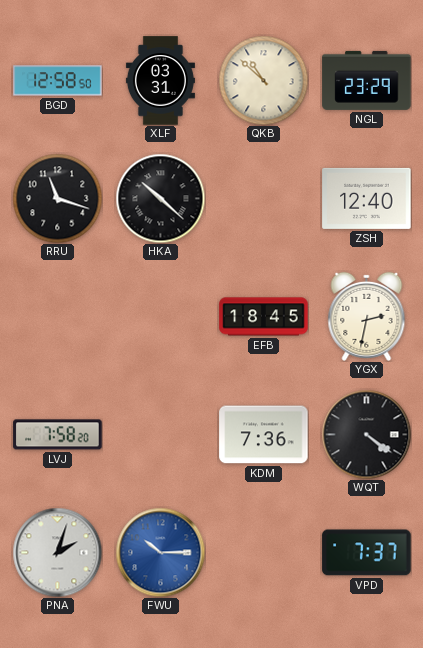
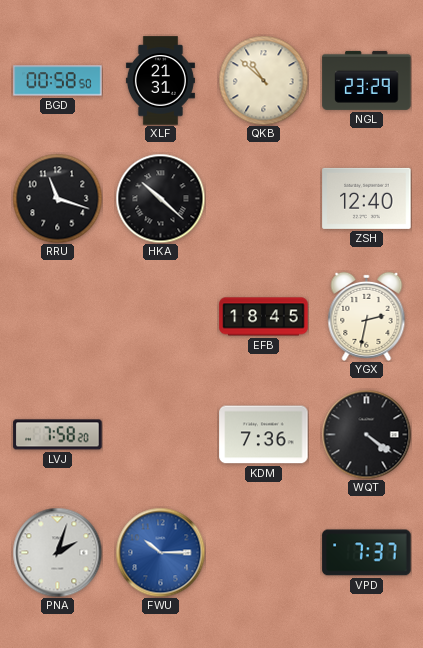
BGD: 12:58 -> 00:58
XLF: 03:31 -> 21:31
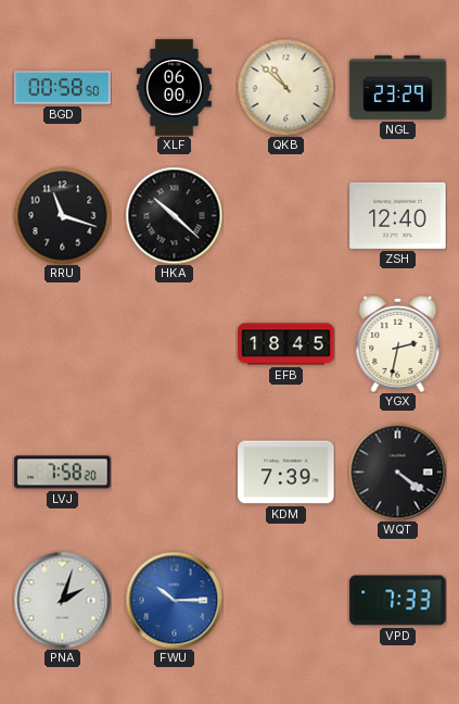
XLF: 21:31 -> 06:00
KDM: 7:36 -> 7:39
VPD: 7:37 -> 7:33
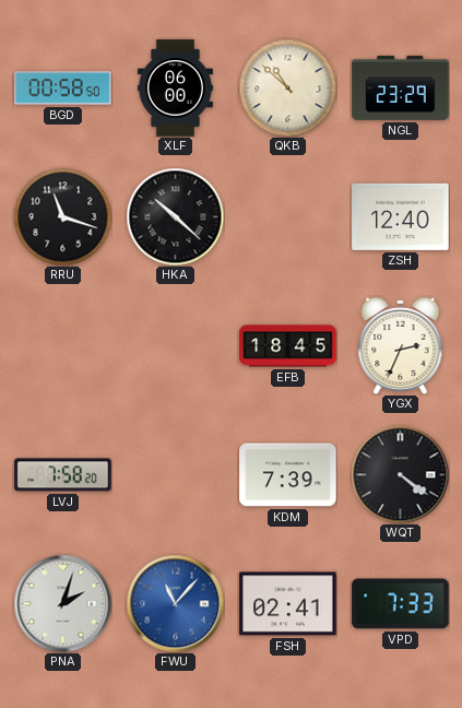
YGX: 2:32 -> 2:34
FWU: 10:15 -> 11:07
FSH: none -> 02:41
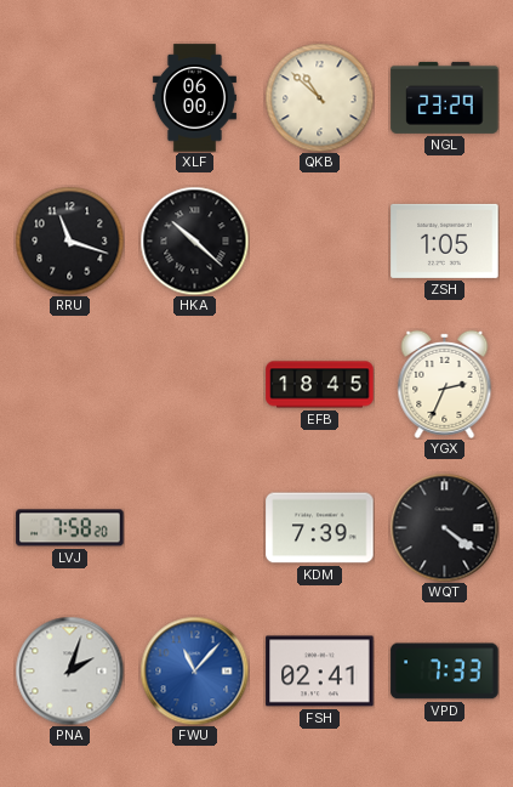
BGD: 00:58 -> none
ZSH: 12:40 -> 1:05
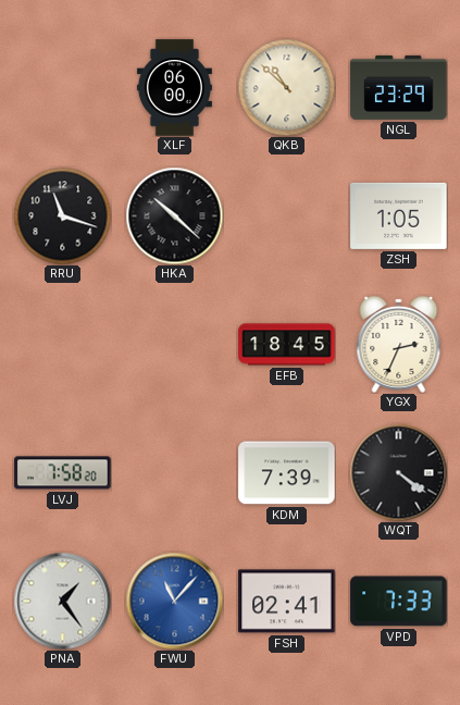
PNA: 2:03 -> 1:24
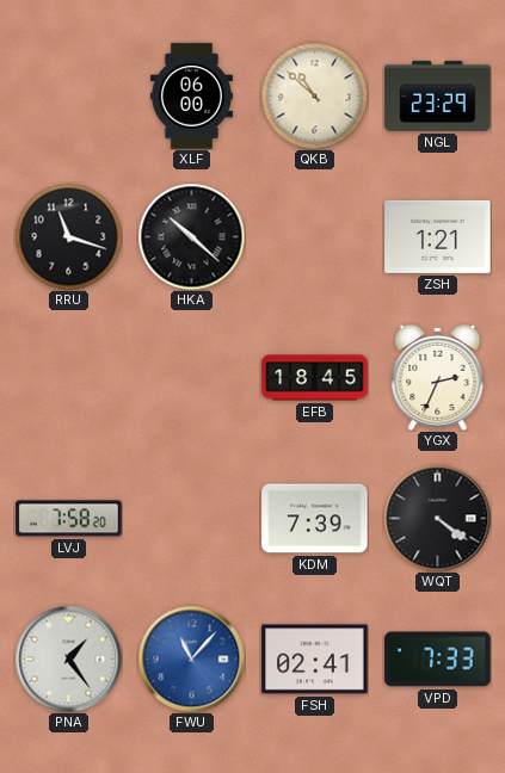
ZSH: 1:05 -> 1:21
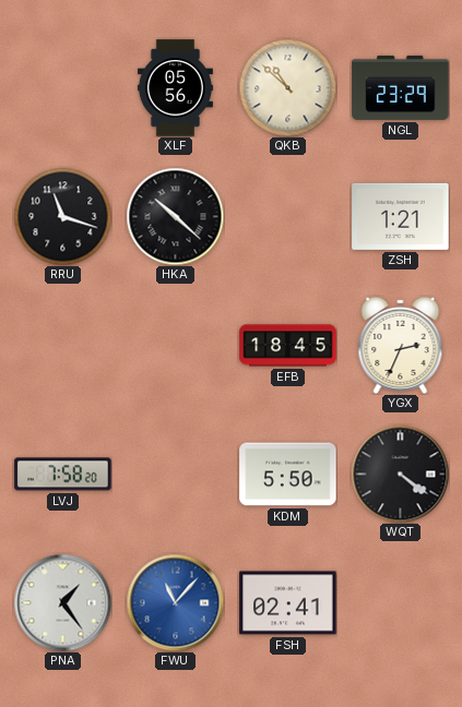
XLF: 06:00 -> 05:56
KDM: 7:39 -> 5:50
VPD: 7:33 -> none
